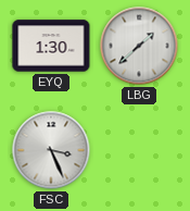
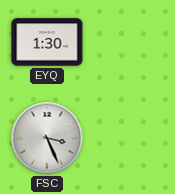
LBG: 1:38 -> none
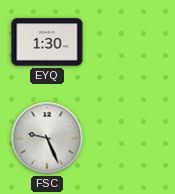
FSC: 3:26 -> 9:26
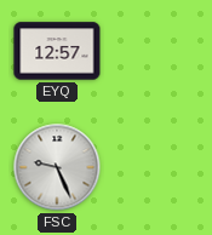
EYQ: 1:30 -> 12:57
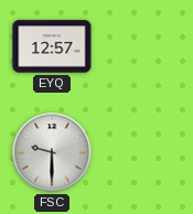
FSC: 9:26 -> 9:30
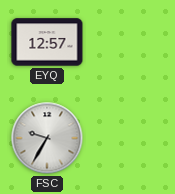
FSC: 9:30 -> 9:35
